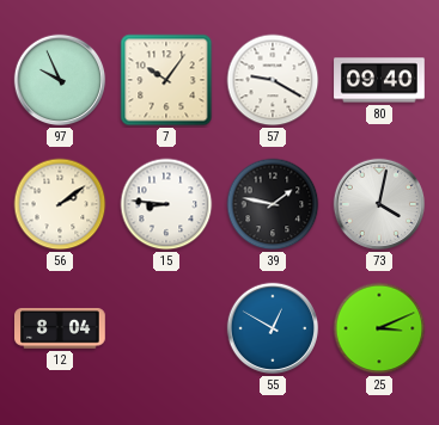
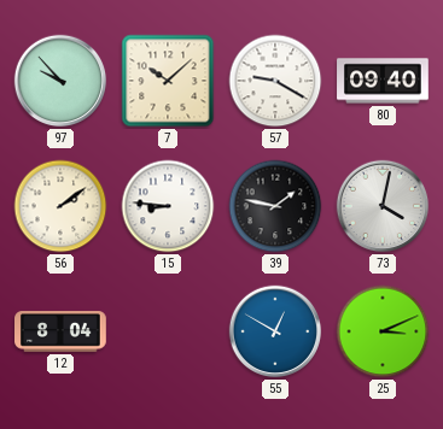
97: 9:56 -> 9:53
7: 10:06 -> 10:08
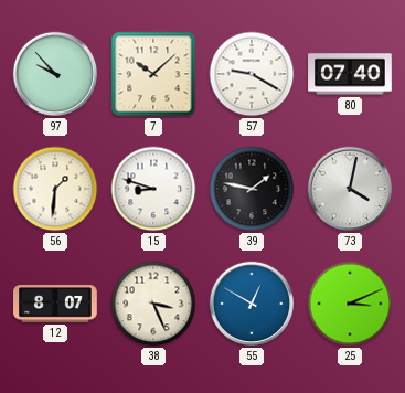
80: 09:40 -> 07:40
56: 2:09 -> 1:31
15: 8:46 -> 8:48
12: 8:04 -> 8:07
38: none -> 3:26
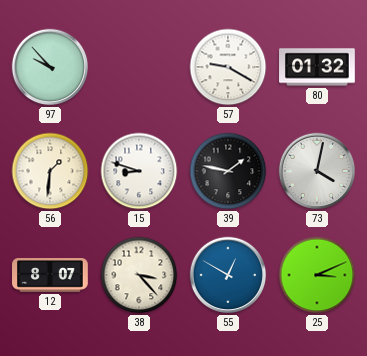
7: 10:08 -> none
80: 07:40 -> 01:32
38: 3:26 -> 3:23
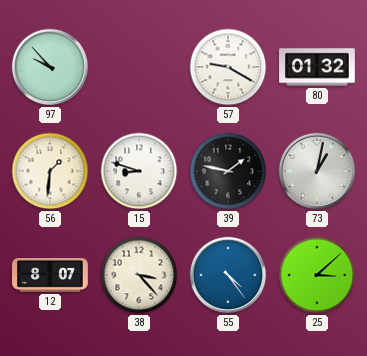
73: 4:02 -> 1:02
55: 12:50 -> 4:24
25: 3:11 -> 3:08
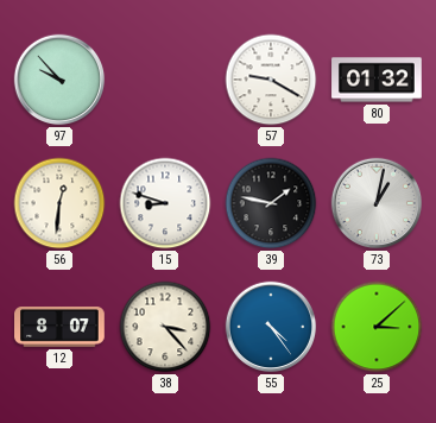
56: 1:31 -> 12:31
